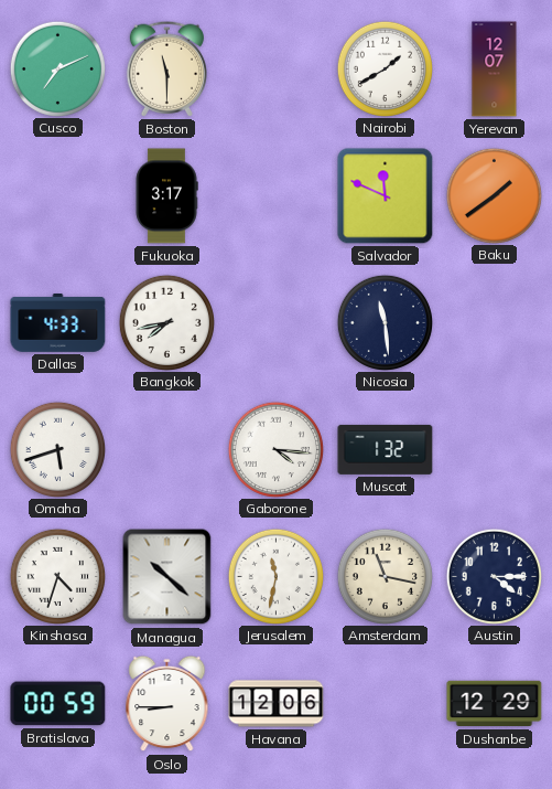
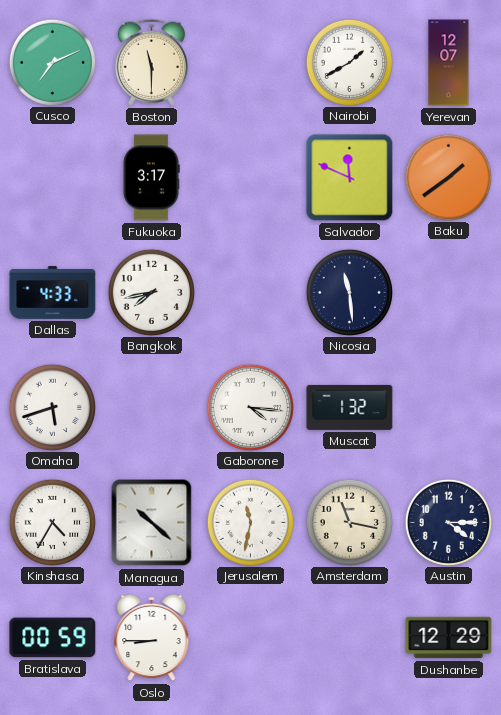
Kinshasa: 4:33 -> 4:35
Havana: 12:06 -> none
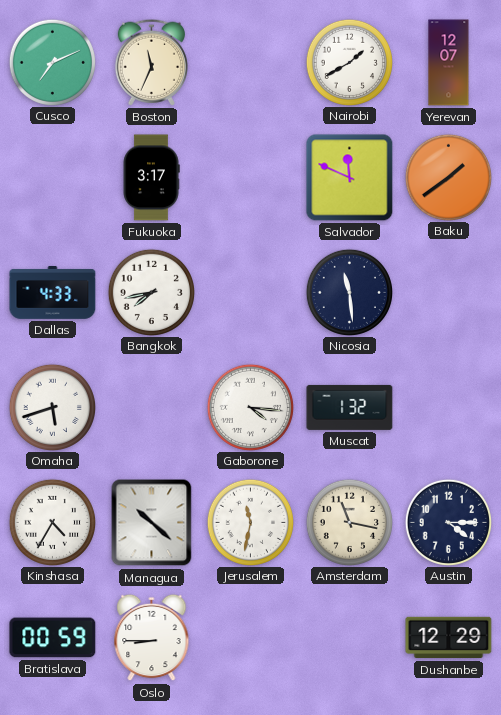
Boston: 11:30 -> 11:34
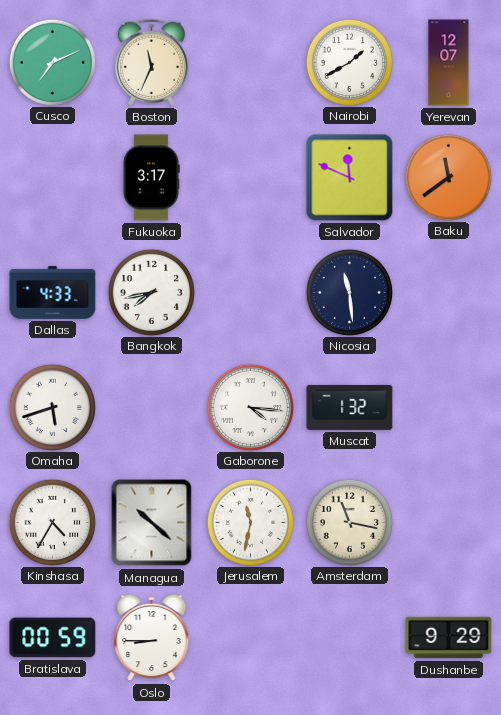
Baku: 1:39 -> 11:39
Austin: 4:15 -> none
Dushanbe: 12:29 -> 9:29
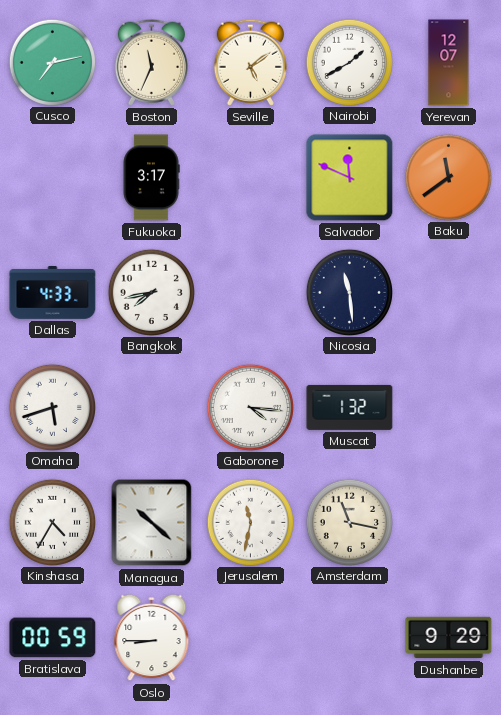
Cusco: 7:11 -> 7:13
Seville: none -> 5:09
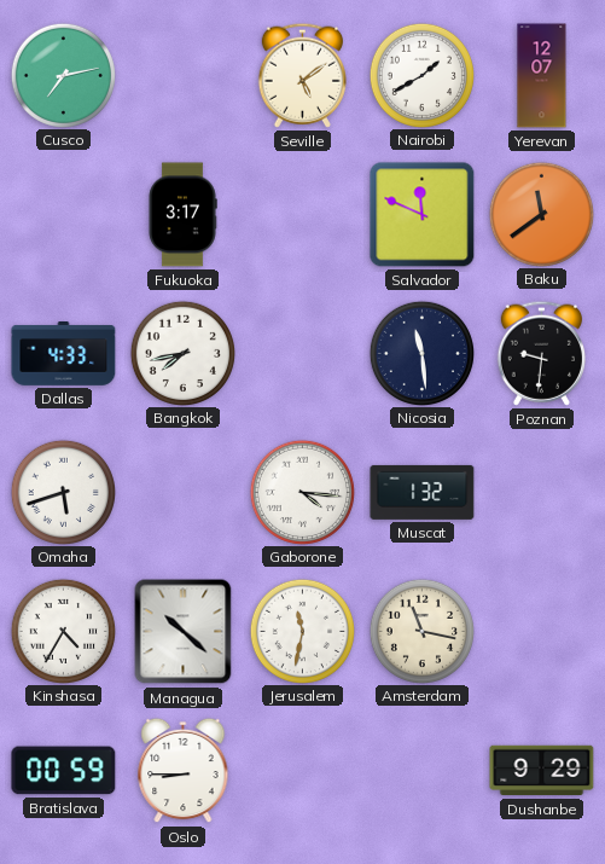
Boston: 11:34 -> none
Poznan: none -> 9:31
